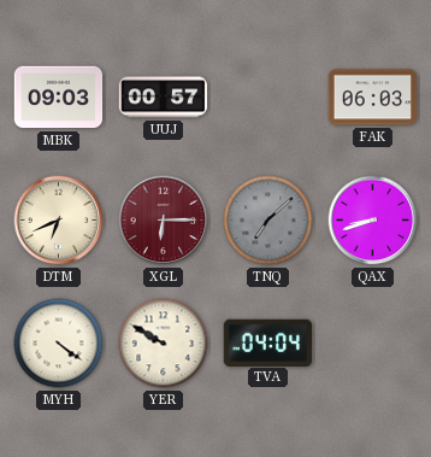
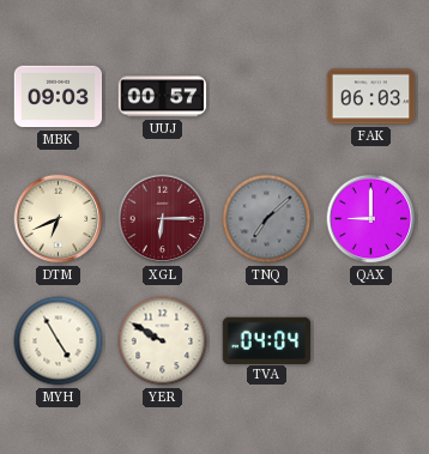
QAX: 8:42 -> 9:00
MYH: 4:21 -> 4:55
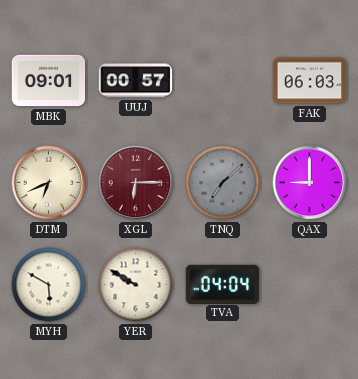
MBK: 09:03 -> 09:01
MYH: 4:55 -> 5:50
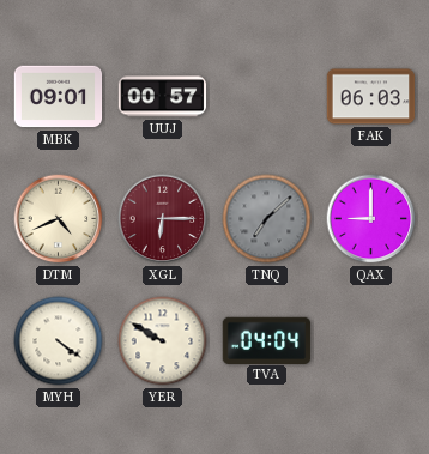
DTM: 6:41 -> 4:41
MYH: 5:50 -> 4:21
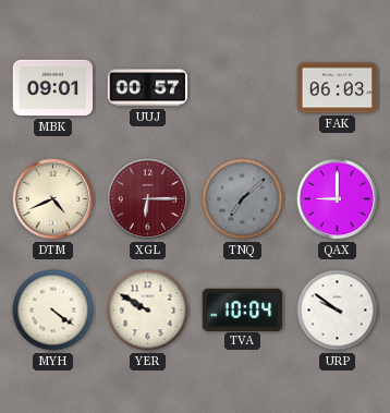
TVA: 04:04 -> 10:04
URP: none -> 9:51
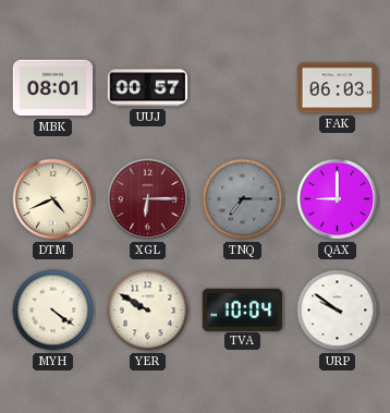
MBK: 09:01 -> 08:01
TNQ: 7:08 -> 7:15
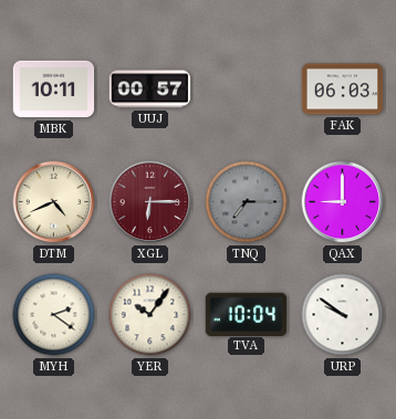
MBK: 08:01 -> 10:11
MYH: 4:21 -> 2:21
YER: 9:50 -> 10:06
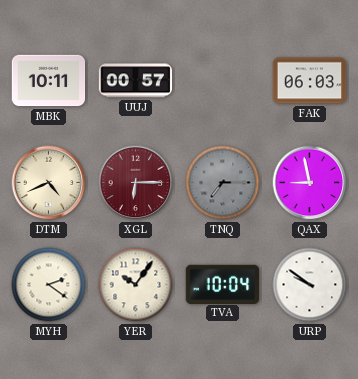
QAX: 9:00 -> 8:58
